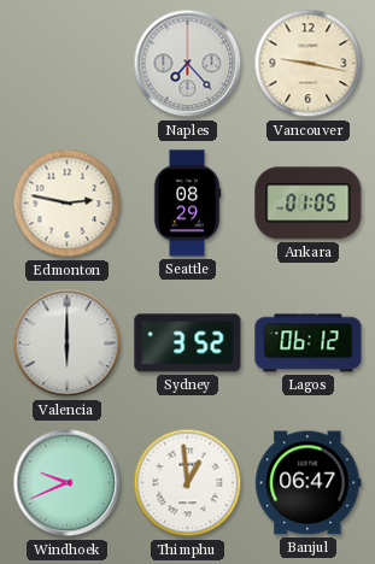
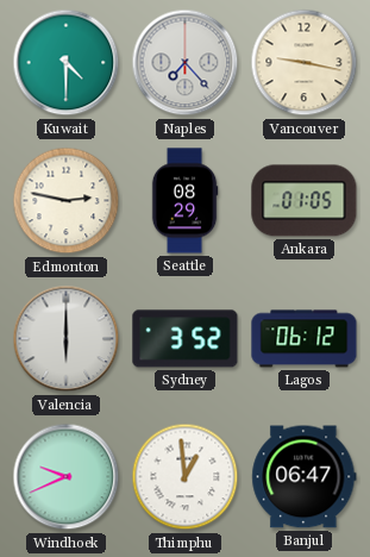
Kuwait: none -> 4:30
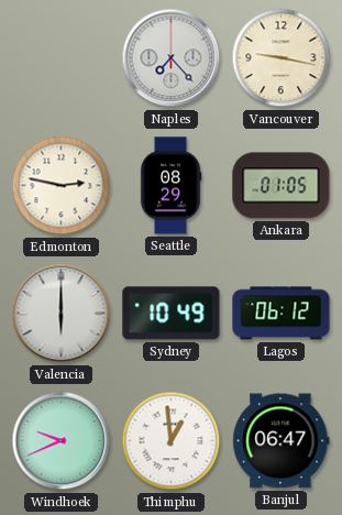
Kuwait: 4:30 -> none
Sydney: 3:52 -> 10:49
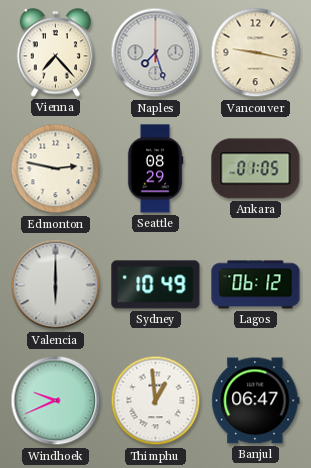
Vienna: none -> 7:23
Naples: 7:23 -> 7:27
